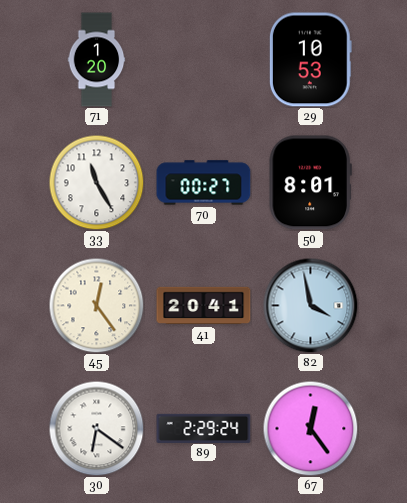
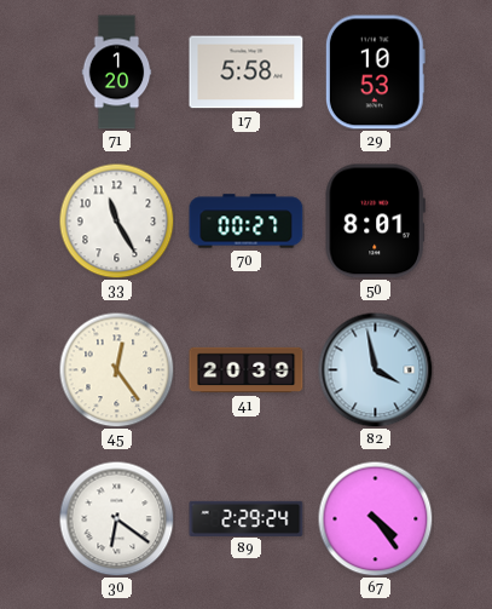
17: none -> 5:58
41: 20:41 -> 20:39
67: 12:24 -> 4:24
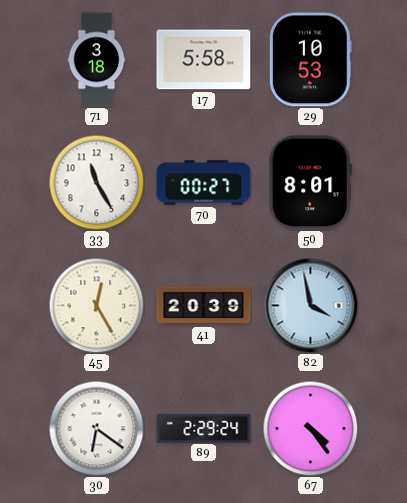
71: 1:20 -> 3:18
45: 12:24 -> 12:25
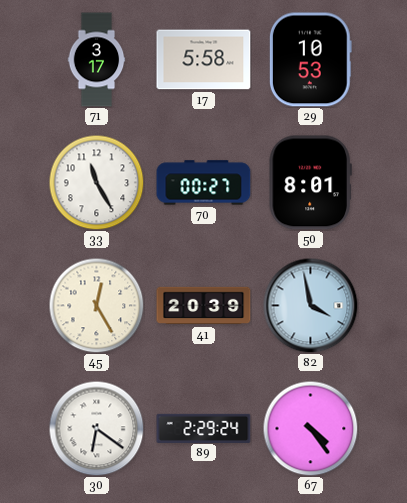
71: 3:18 -> 3:17
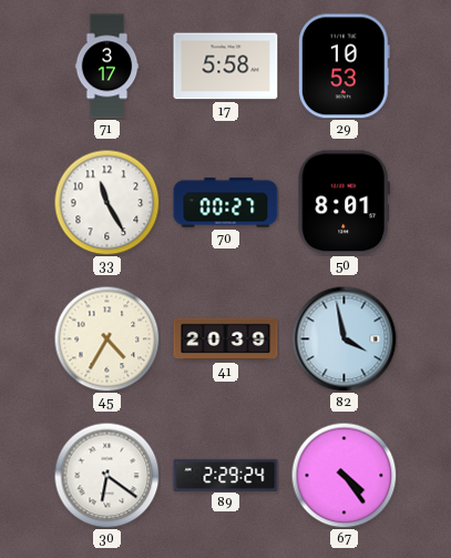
45: 12:25 -> 4:35
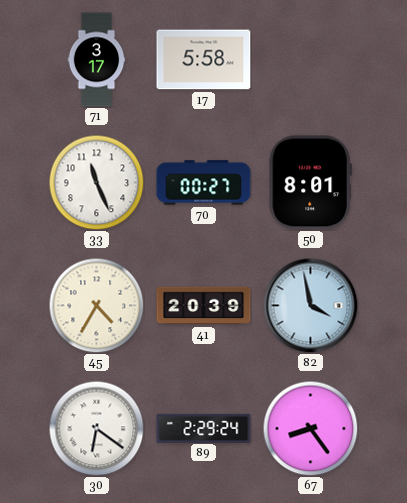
29: 10:53 -> none
33: 11:25 -> 11:26
67: 4:24 -> 8:24
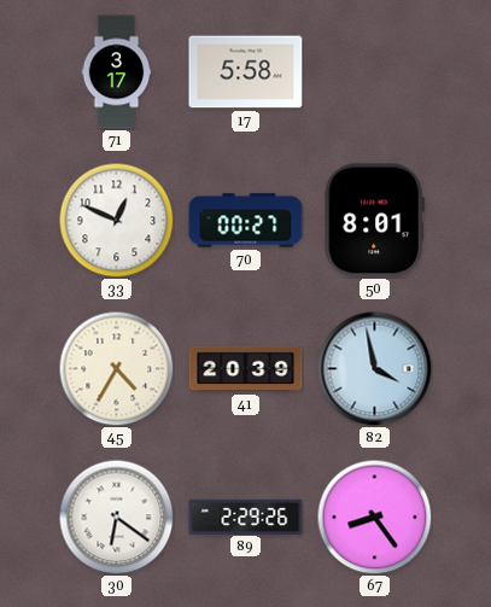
33: 11:26 -> 12:49
89: 2:29:24 -> 2:29:26
